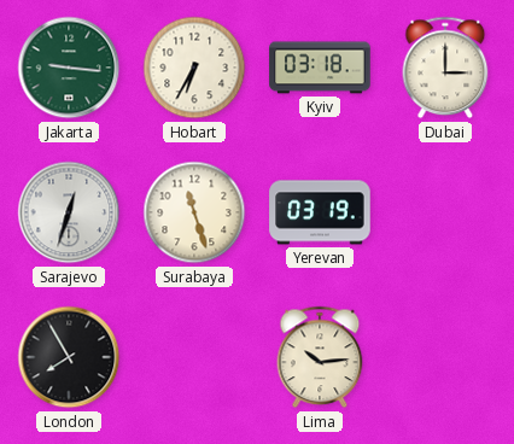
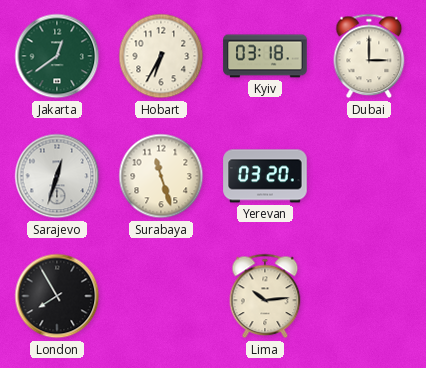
Jakarta: 9:16 -> 12:39
Yerevan: 03:19 -> 03:20
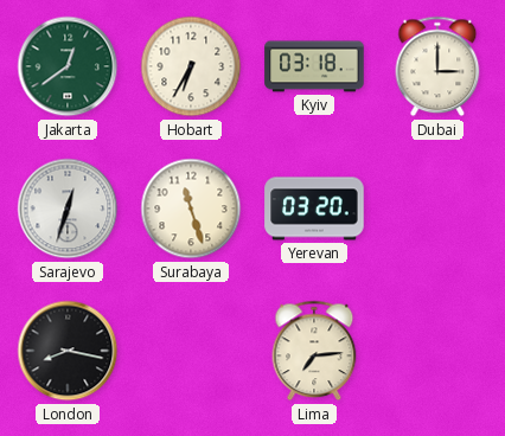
London: 7:55 -> 8:17
Lima: 10:14 -> 7:14
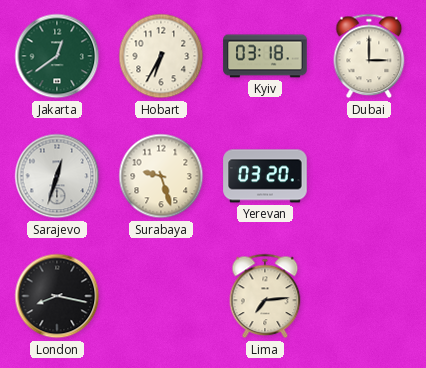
Surabaya: 11:27 -> 9:27
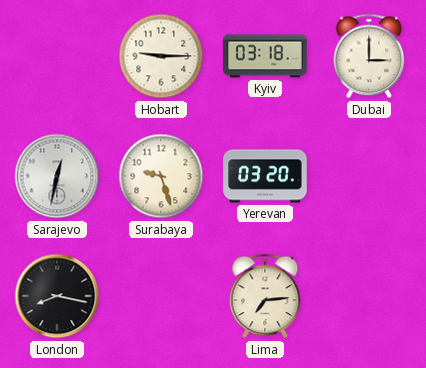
Jakarta: 12:39 -> none
Hobart: 6:35 -> 9:15
Sarajevo: 12:33 -> 12:32
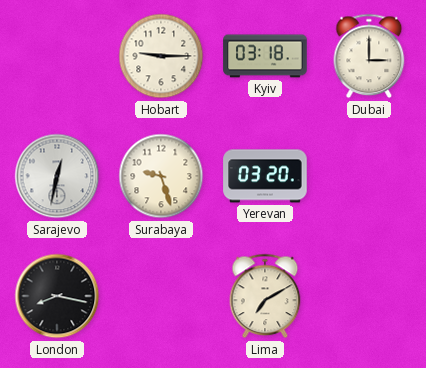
Lima: 7:14 -> 7:10
